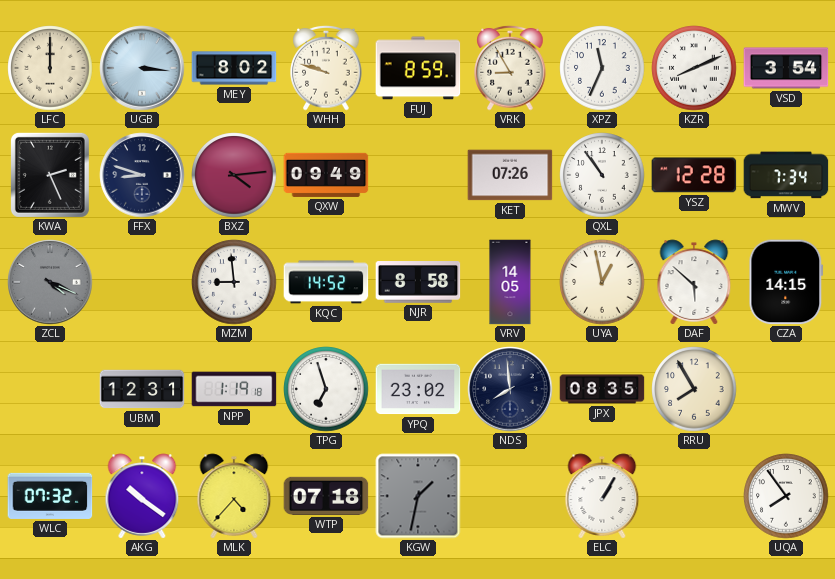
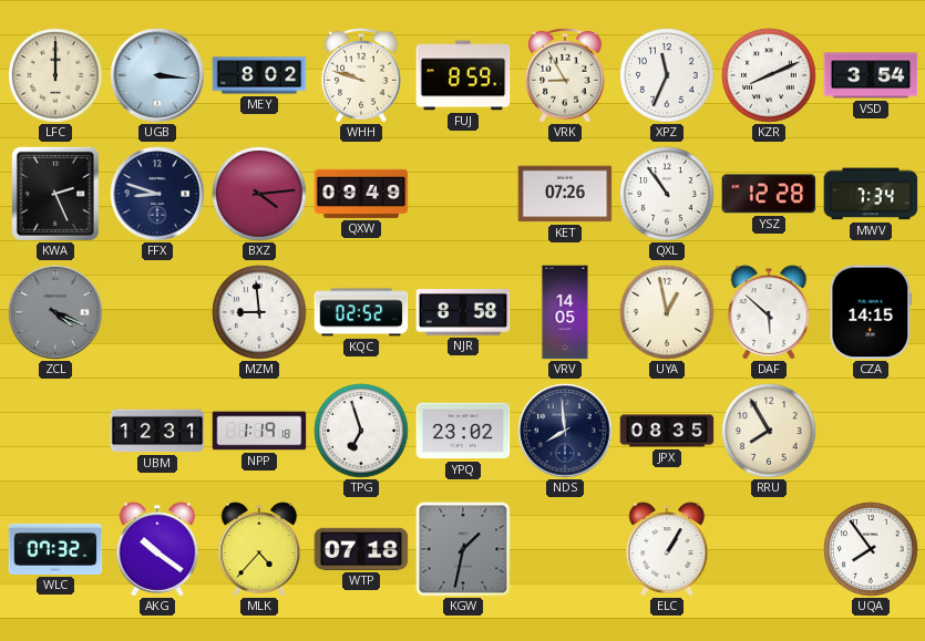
KQC: 14:52 -> 02:52
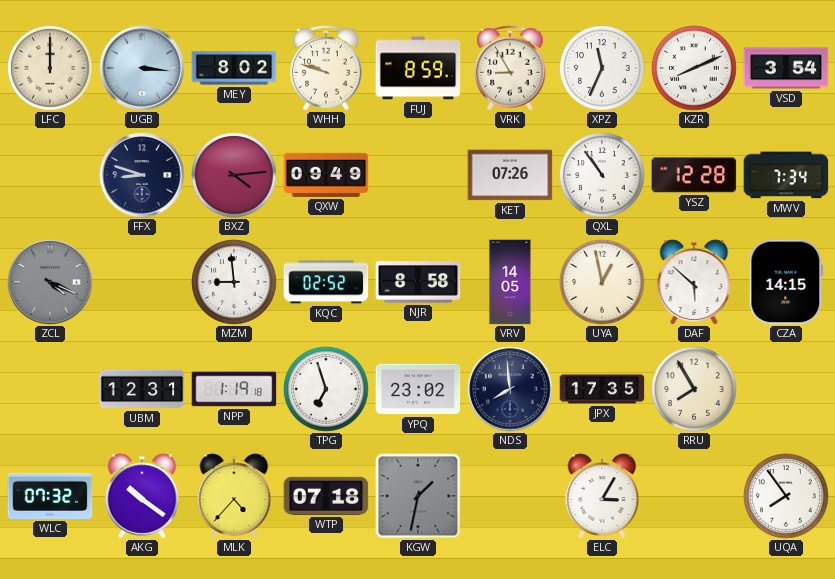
KWA: 2:26 -> none
JPX: 08:35 -> 17:35
ELC: 1:05 -> 3:05
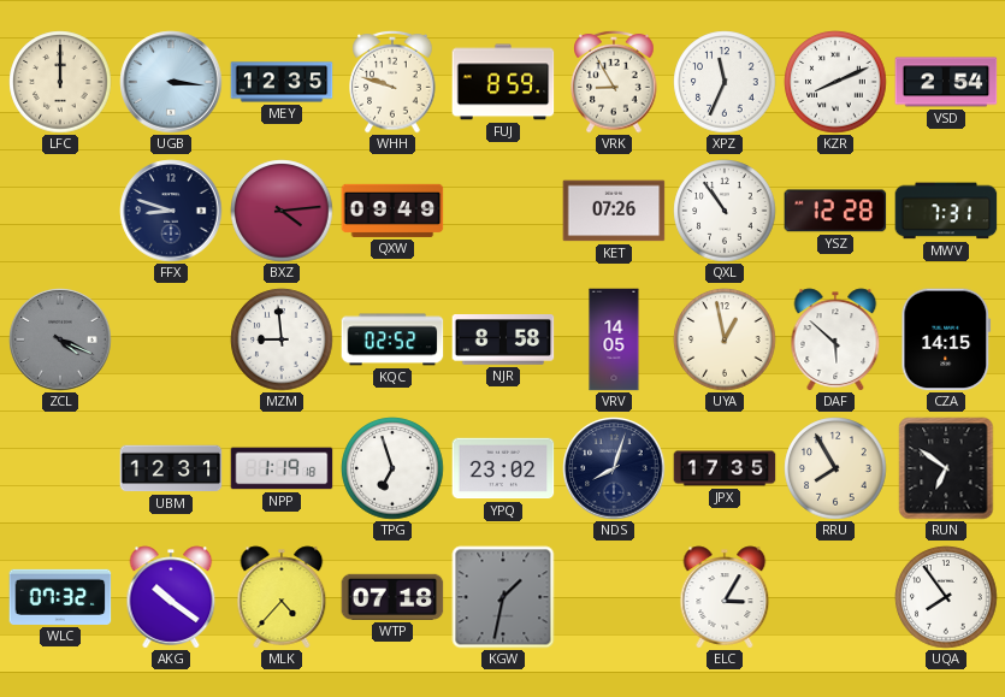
MEY: 8:02 -> 12:35
VSD: 3:54 -> 2:54
MWV: 7:34 -> 7:31
NDS: 7:59 -> 8:03
RUN: none -> 6:51
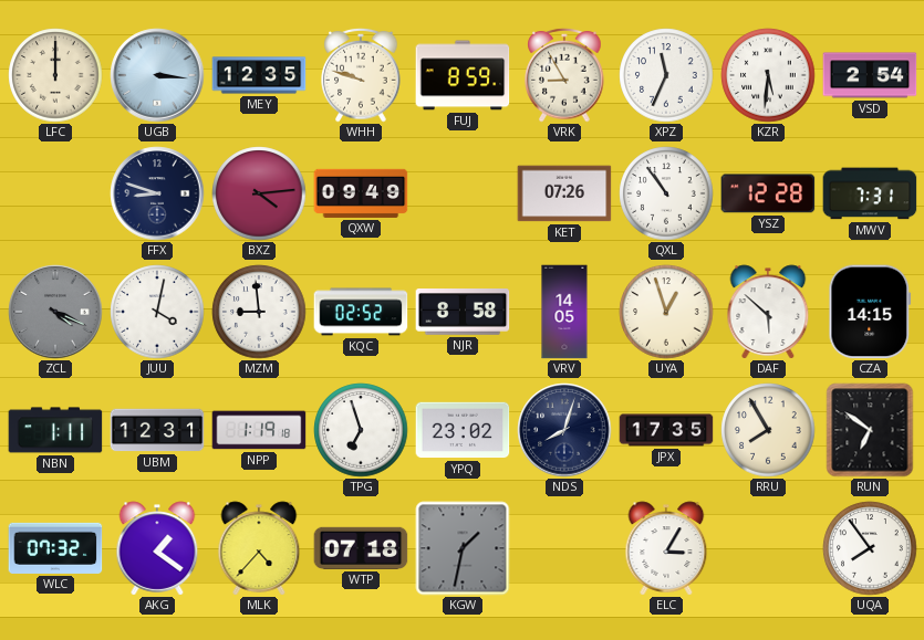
KZR: 8:11 -> 5:31
JUU: none -> 4:02
UYA: 12:58 -> 12:57
NBN: none -> 1:11
AKG: 10:21 -> 1:21
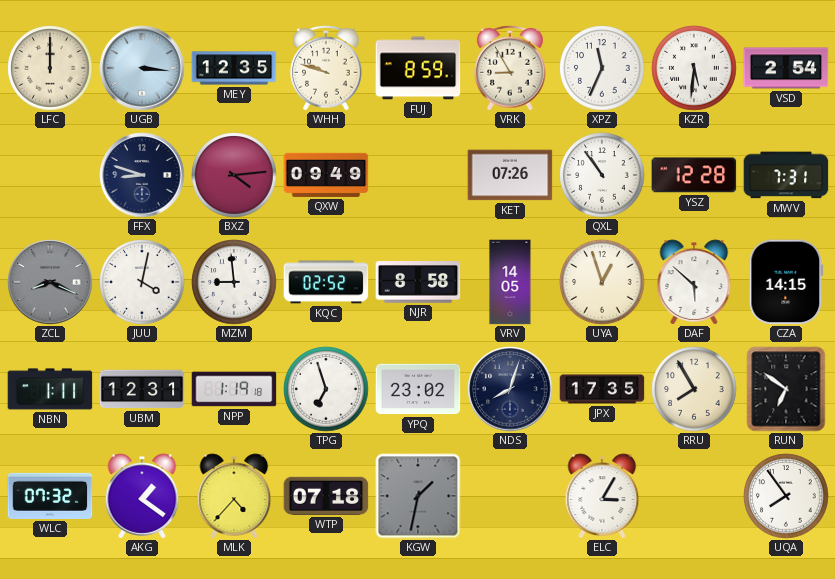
ZCL: 4:19 -> 8:19
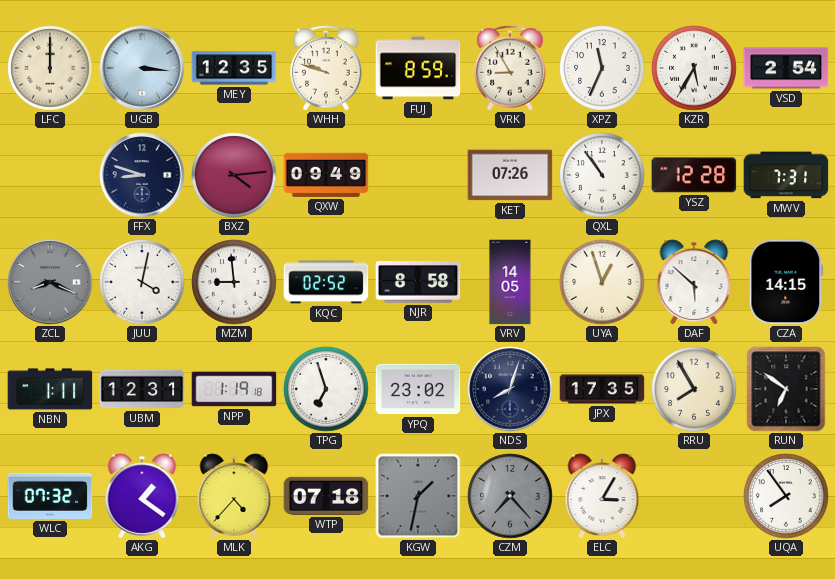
KZR: 5:31 -> 5:35
CZM: none -> 7:23
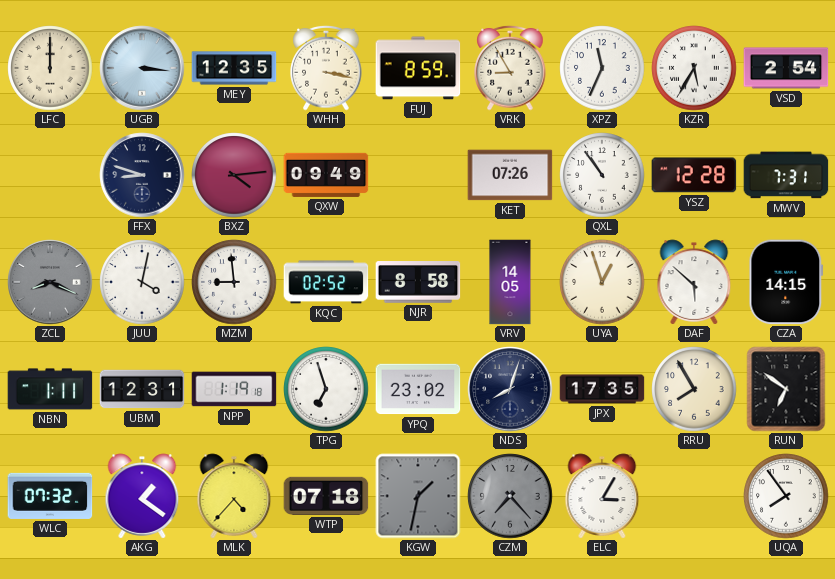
WHH: 9:48 -> 3:17
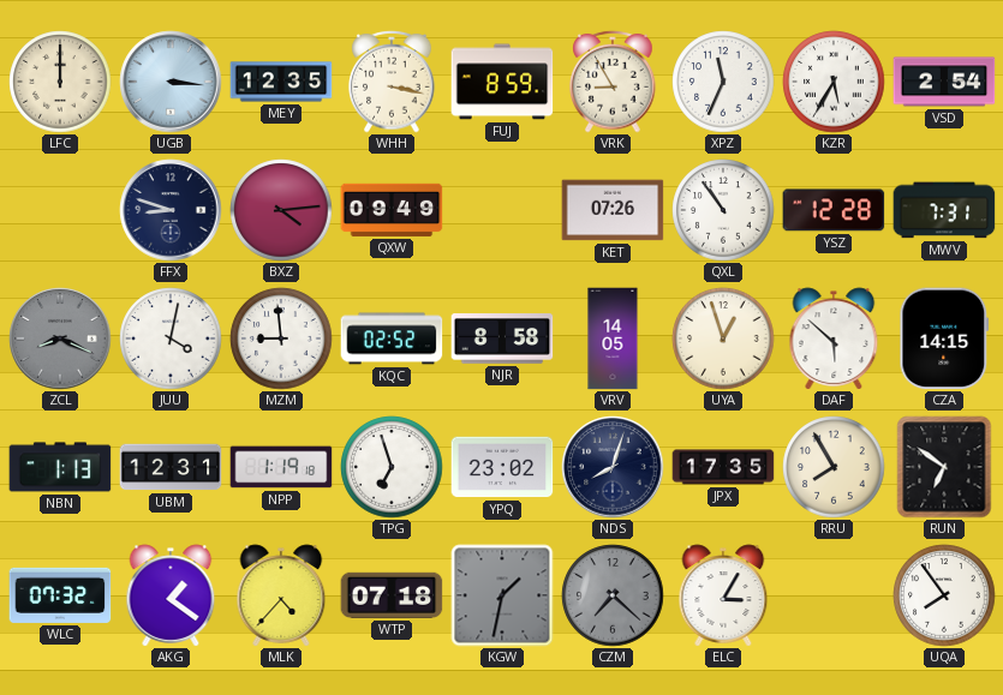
NBN: 1:11 -> 1:13
CZM: 7:23 -> 7:22
